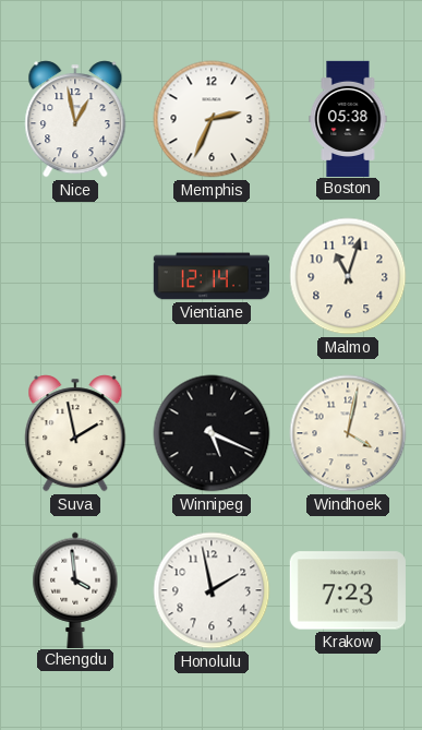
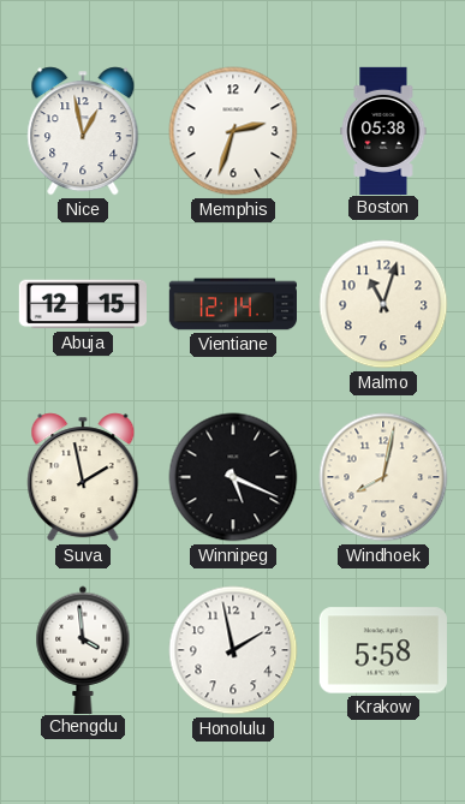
Memphis: 2:34 -> 2:33
Abuja: none -> 12:15
Windhoek: 4:02 -> 8:02
Krakow: 7:23 -> 5:58
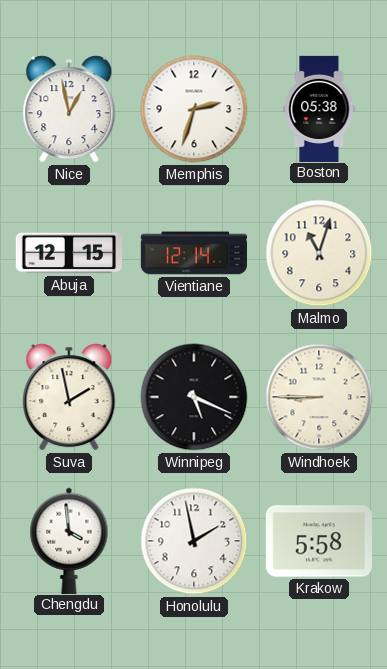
Windhoek: 8:02 -> 8:45
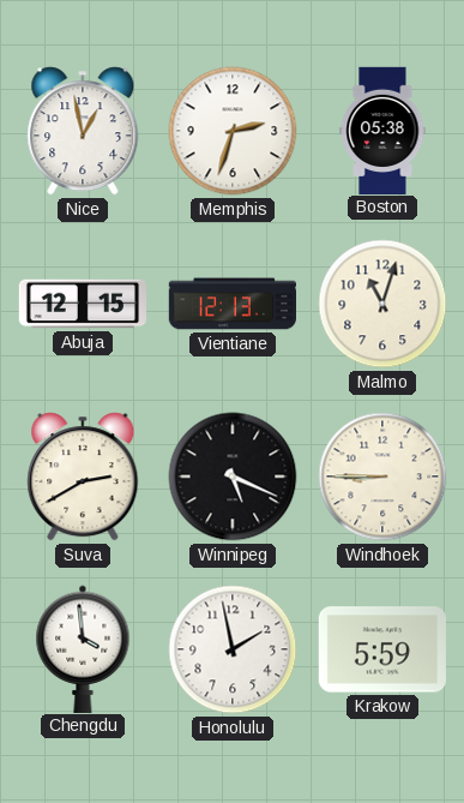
Vientiane: 12:14 -> 12:13
Suva: 1:58 -> 2:40
Krakow: 5:58 -> 5:59
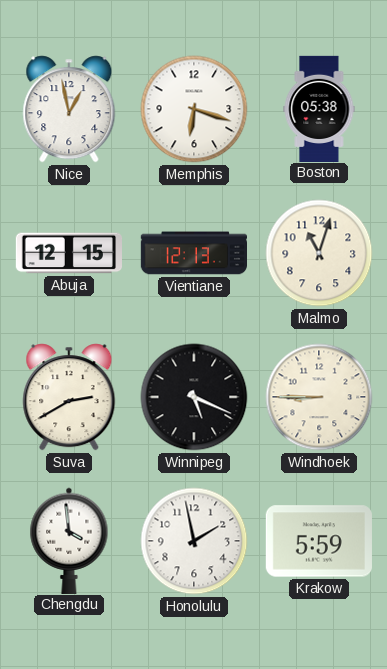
Memphis: 2:33 -> 6:18
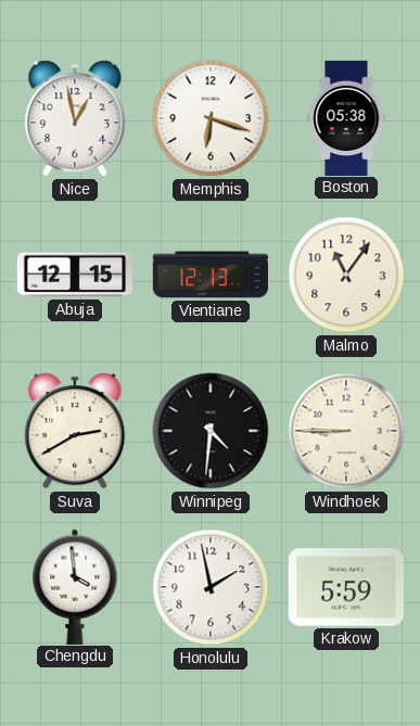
Malmo: 11:03 -> 11:06
Winnipeg: 5:19 -> 4:31
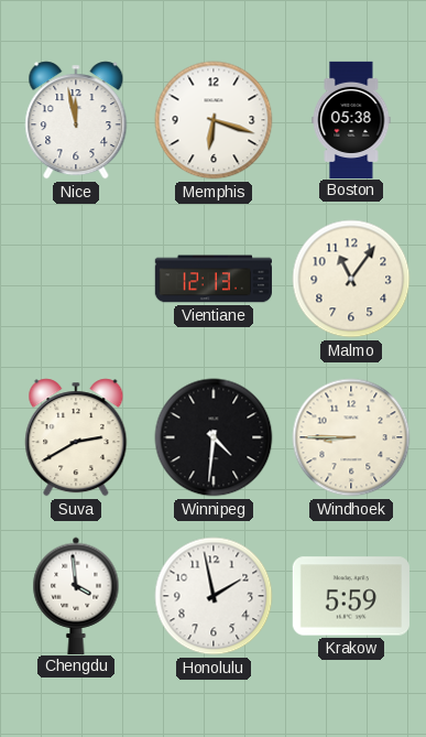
Nice: 12:58 -> 11:58
Abuja: 12:15 -> none
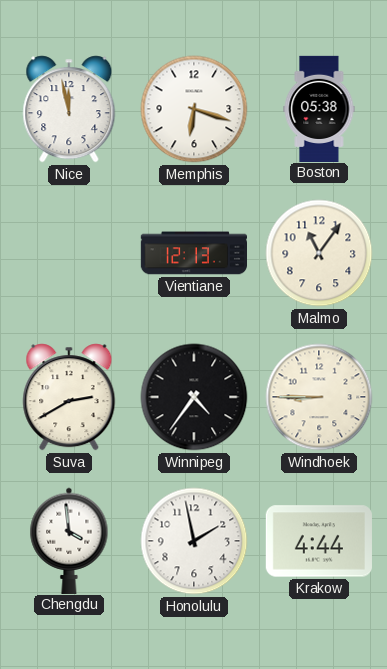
Winnipeg: 4:31 -> 4:36
Krakow: 5:59 -> 4:44
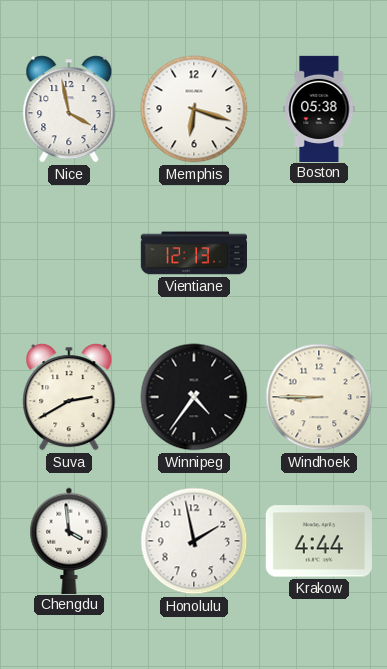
Nice: 11:58 -> 3:58
Malmo: 11:06 -> none
